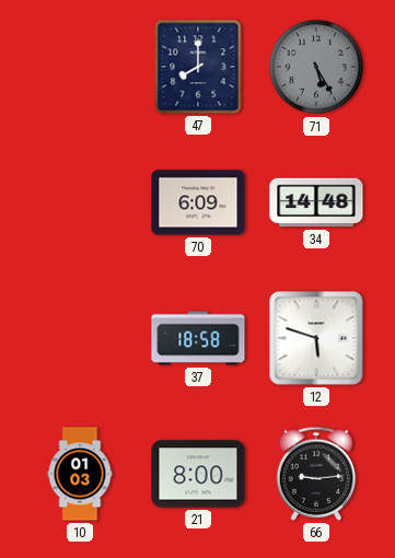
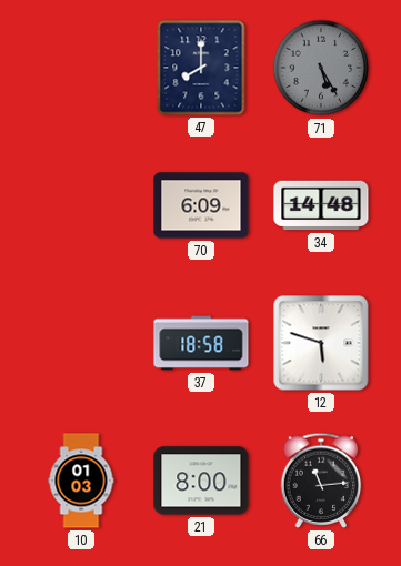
66: 9:14 -> 11:14
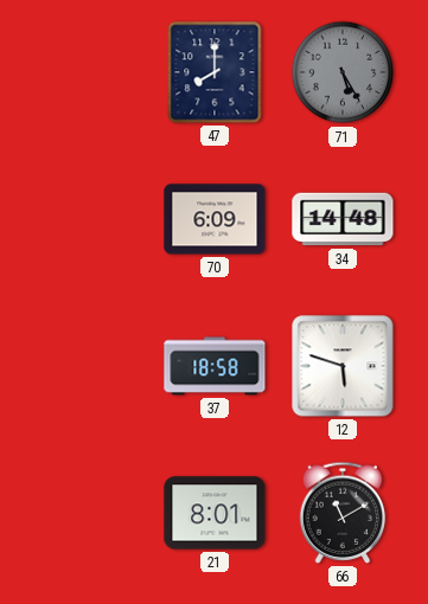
10: 01:03 -> none
21: 8:00 -> 8:01
66: 11:14 -> 11:10
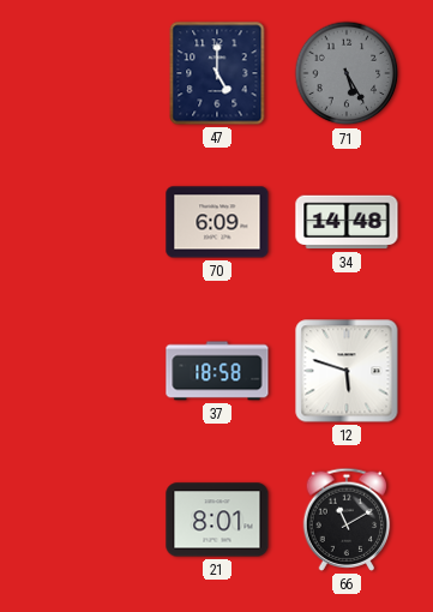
47: 8:00 -> 5:00
